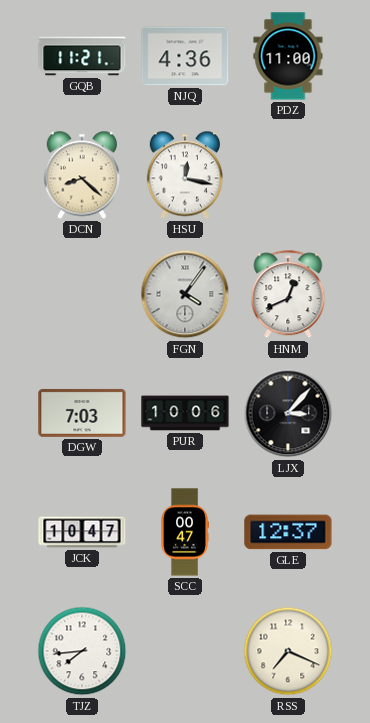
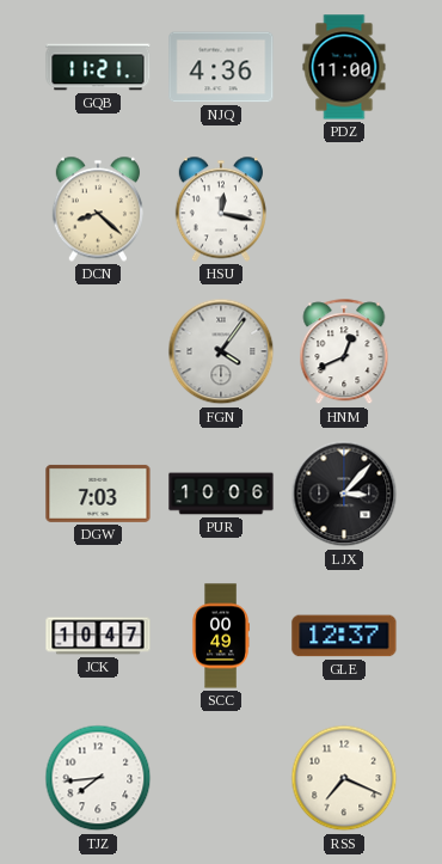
SCC: 00:47 -> 00:49
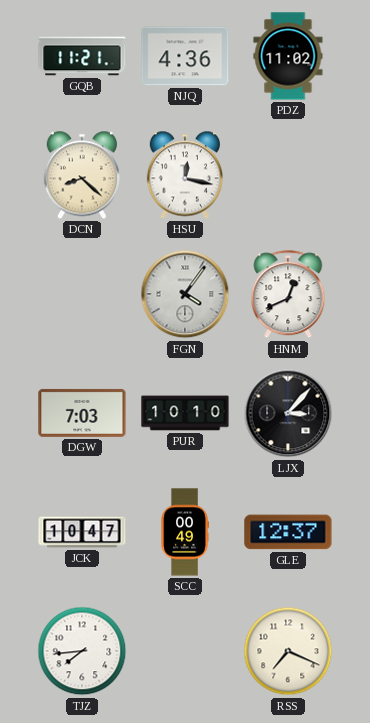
PDZ: 11:00 -> 11:02
PUR: 10:06 -> 10:10
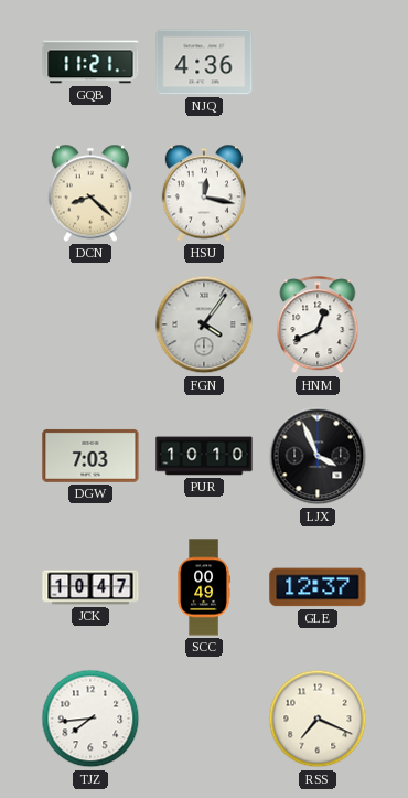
PDZ: 11:02 -> none
LJX: 3:07 -> 3:56
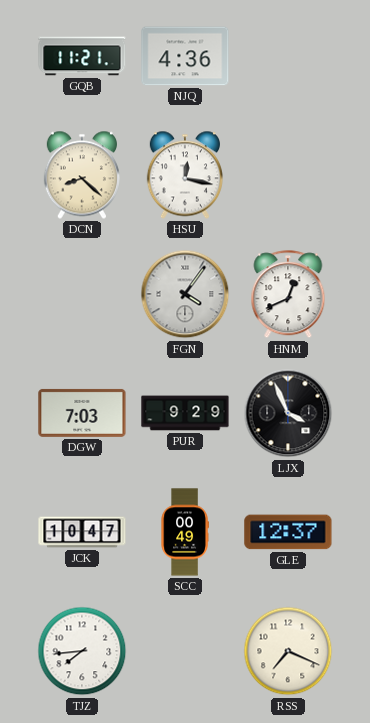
PUR: 10:10 -> 9:29
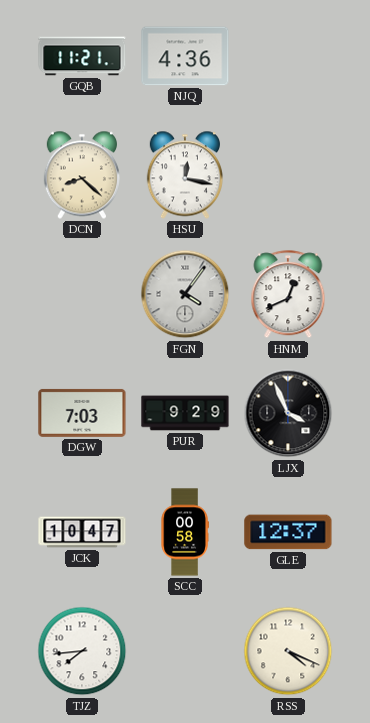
SCC: 00:49 -> 00:58
RSS: 7:19 -> 4:19
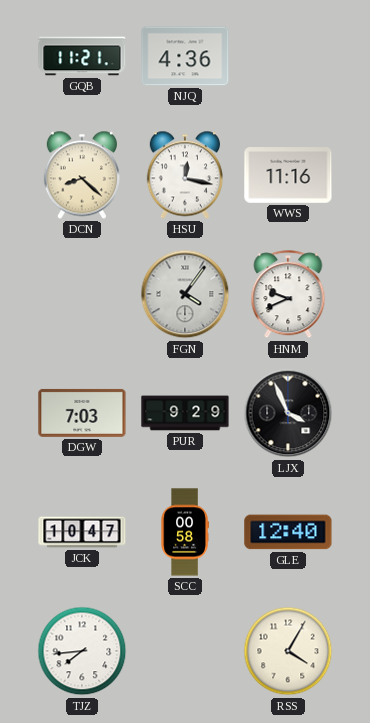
WWS: none -> 11:16
HNM: 12:41 -> 9:41
GLE: 12:37 -> 12:40
RSS: 4:19 -> 4:05
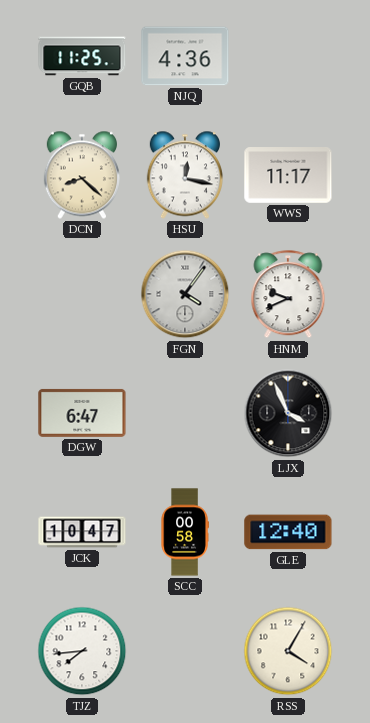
GQB: 11:21 -> 11:25
WWS: 11:16 -> 11:17
DGW: 7:03 -> 6:47
PUR: 9:29 -> none
